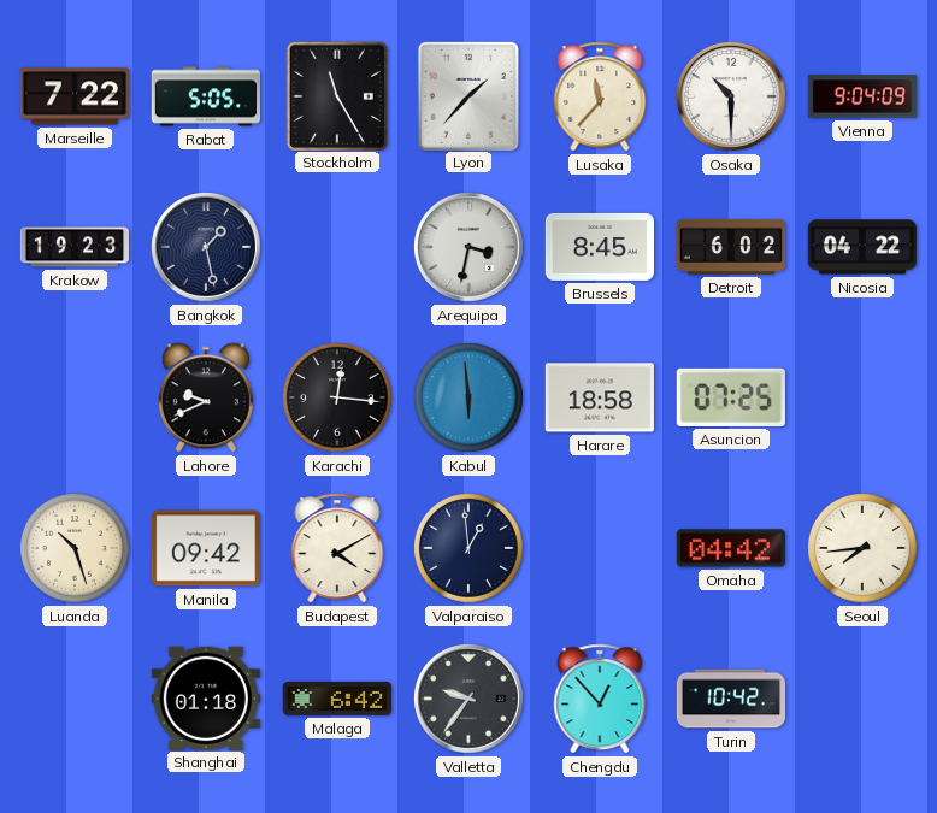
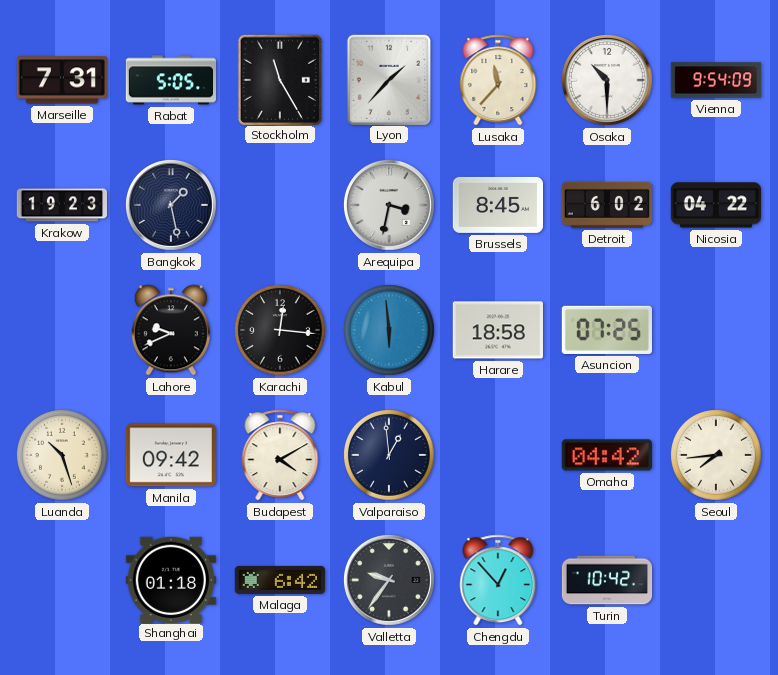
Marseille: 7:22 -> 7:31
Vienna: 9:04 -> 9:54
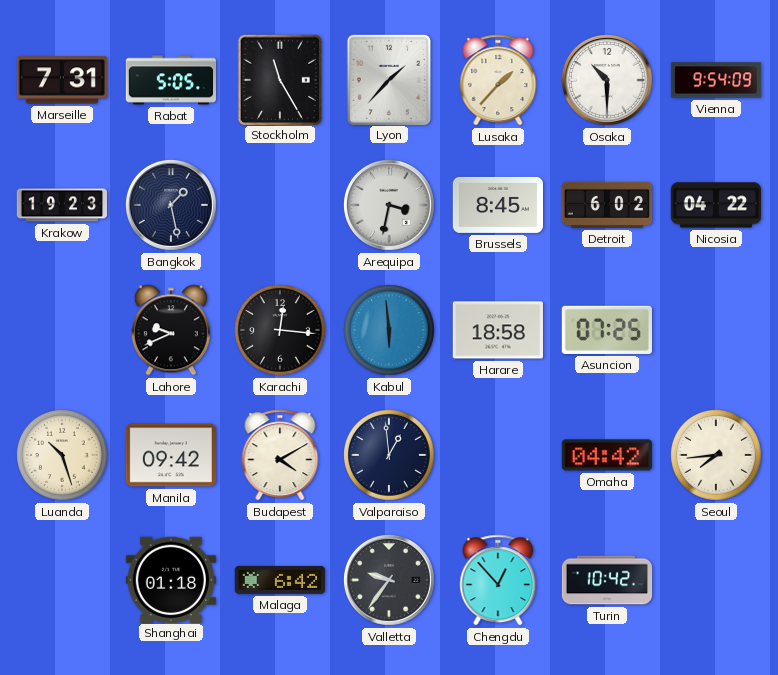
Lusaka: 11:37 -> 1:37
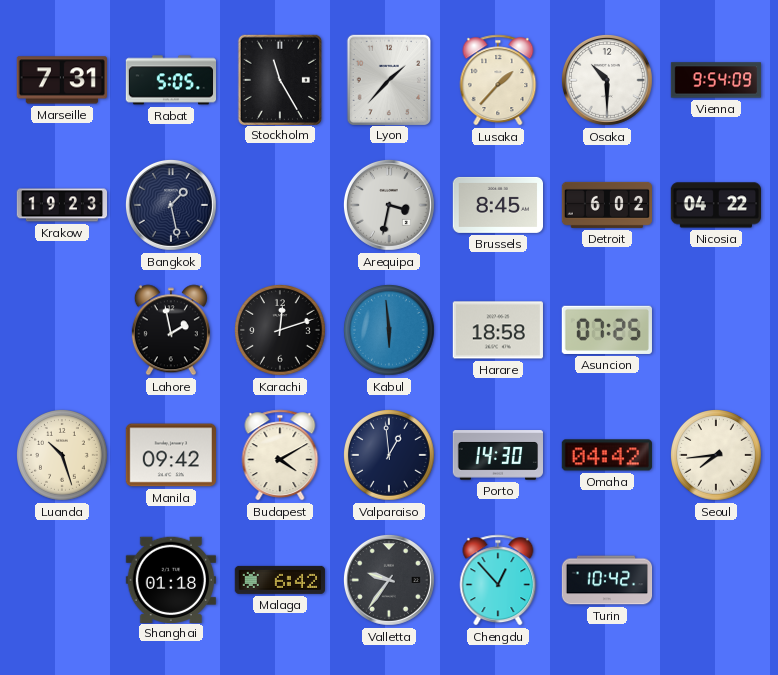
Lahore: 9:41 -> 1:58
Karachi: 12:16 -> 12:12
Porto: none -> 14:30
